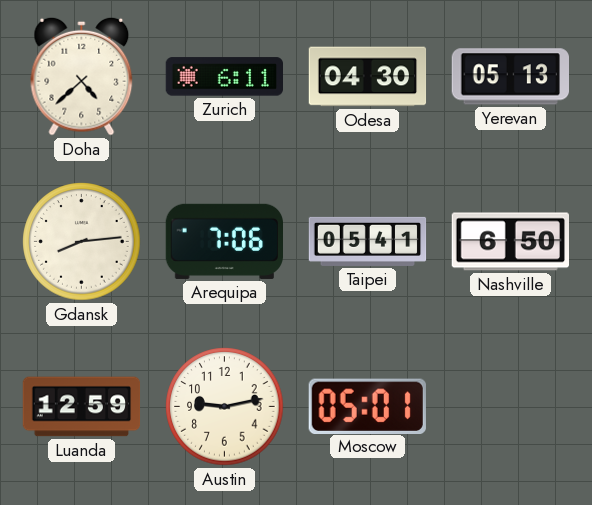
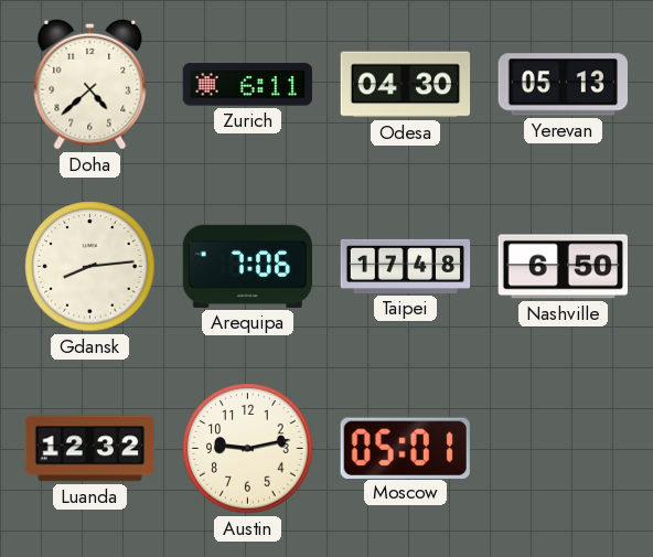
Taipei: 05:41 -> 17:48
Luanda: 12:59 -> 12:32
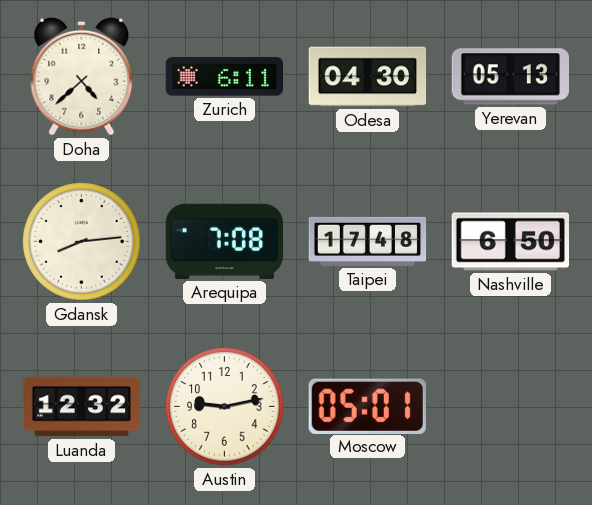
Arequipa: 7:06 -> 7:08
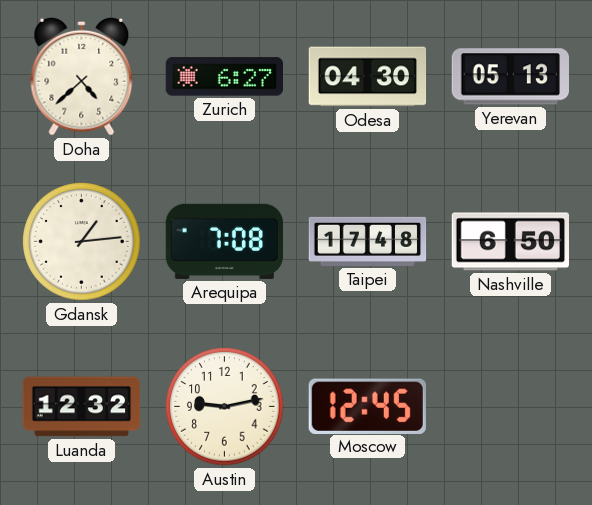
Zurich: 6:11 -> 6:27
Gdansk: 8:14 -> 1:14
Moscow: 05:01 -> 12:45
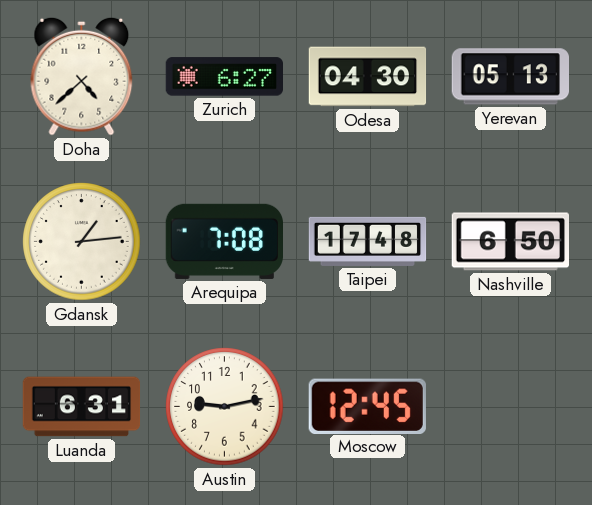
Luanda: 12:32 -> 6:31
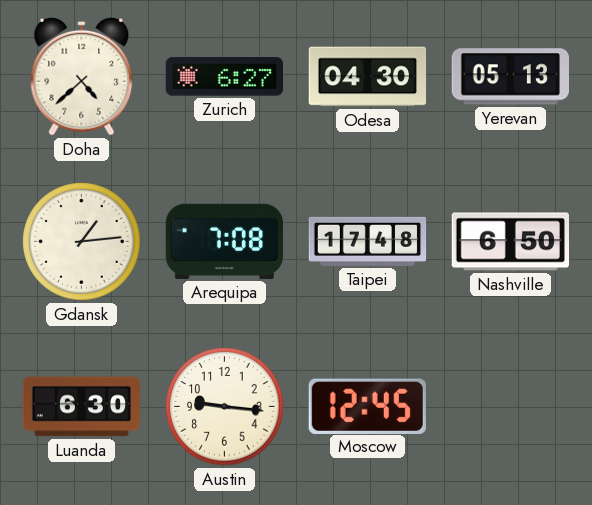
Luanda: 6:31 -> 6:30
Austin: 9:13 -> 9:16
